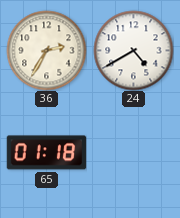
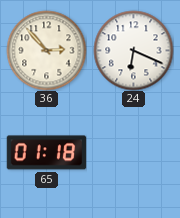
36: 2:35 -> 2:53
24: 4:40 -> 6:19
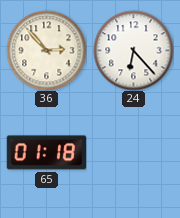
24: 6:19 -> 6:23
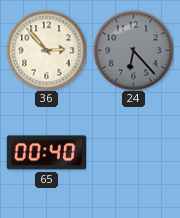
24 dial: white -> grey
65: 01:18 -> 00:40
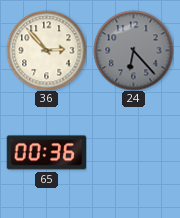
65: 00:40 -> 00:36
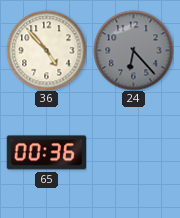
36: 2:53 -> 4:53
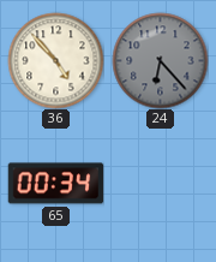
65: 00:36 -> 00:34
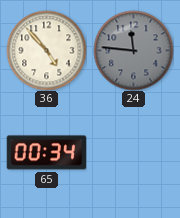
24: 6:23 -> 11:46
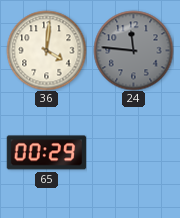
36: 4:53 -> 4:01
65: 00:34 -> 00:29
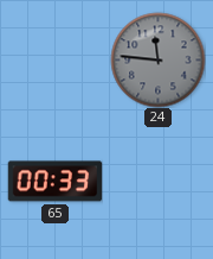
36: 4:01 -> none
65: 00:29 -> 00:33
